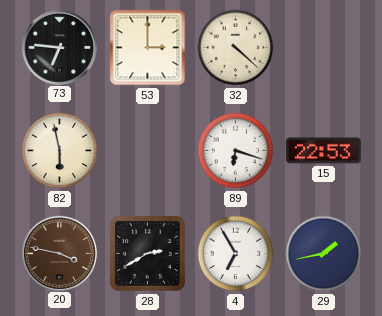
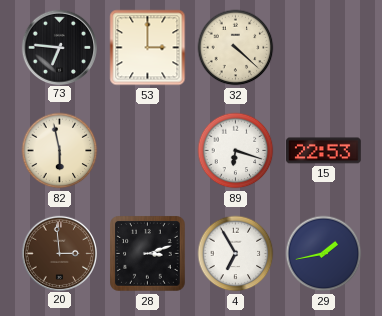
20: 3:47 -> 2:59
28: 2:40 -> 3:12
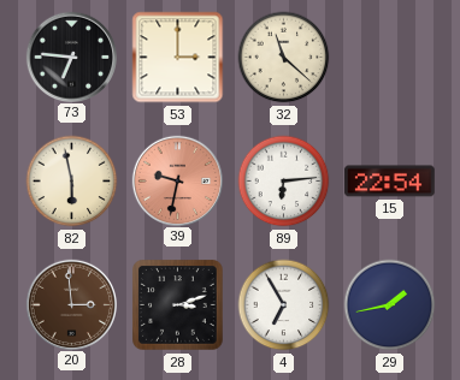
32: 4:22 -> 11:22
39: none -> 9:32
89: 6:18 -> 6:14
15: 22:53 -> 22:54
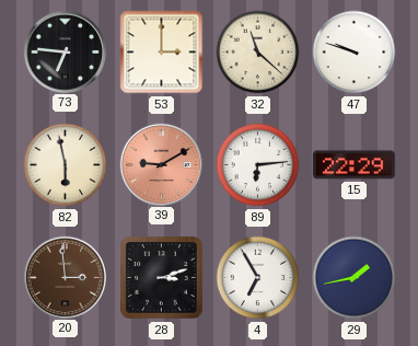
47: none -> 9:48
39: 9:32 -> 9:10
15: 22:54 -> 22:29
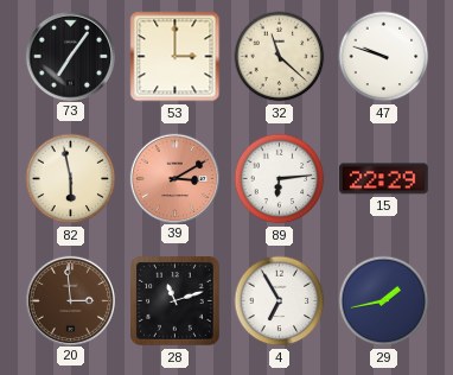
73: 6:46 -> 7:06
39: 9:10 -> 3:10
28: 3:12 -> 11:12
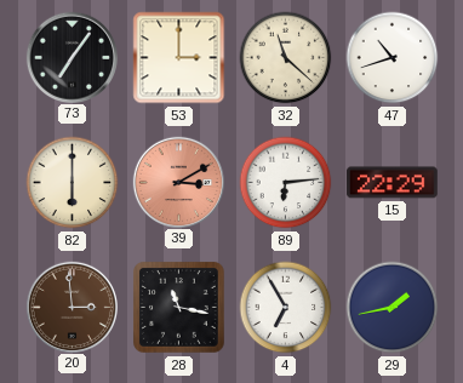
47: 9:48 -> 10:42
82: 5:58 -> 6:00
28: 11:12 -> 11:17
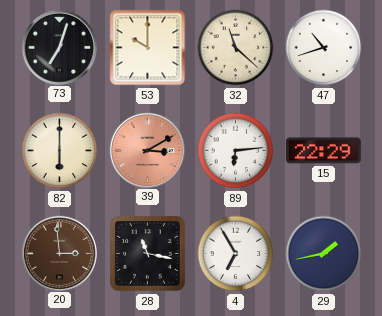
73: 7:06 -> 7:03
53: 3:00 -> 10:00
